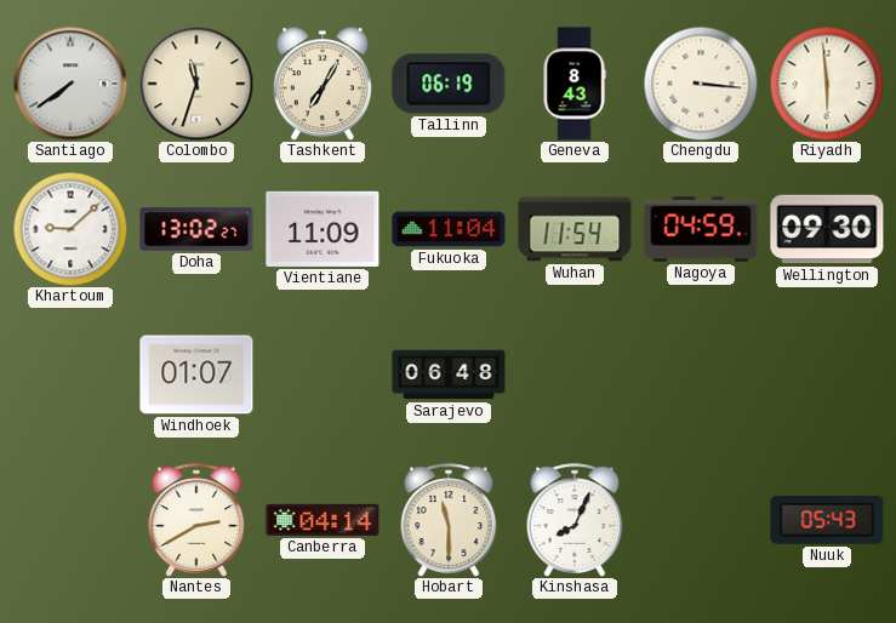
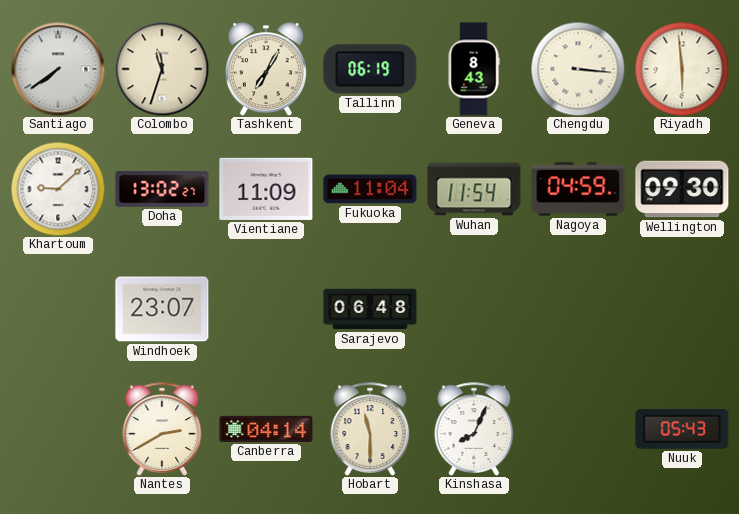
Windhoek: 01:07 -> 23:07
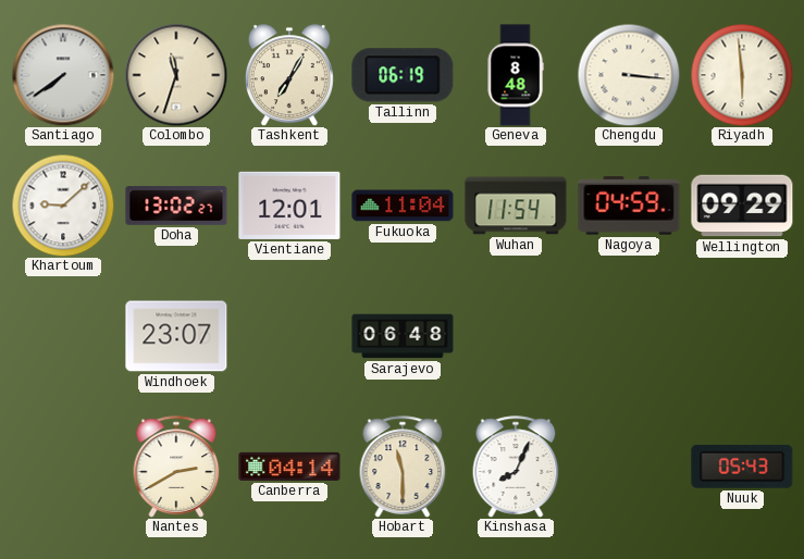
Geneva: 8:43 -> 8:48
Vientiane: 11:09 -> 12:01
Wellington: 09:30 -> 09:29
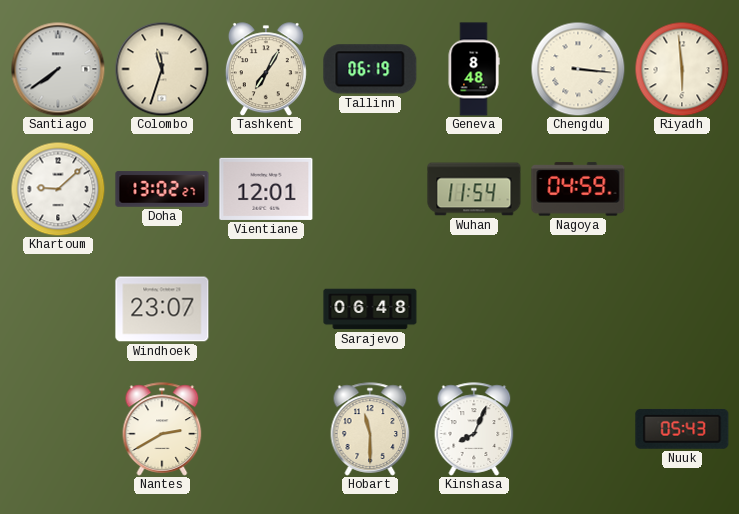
Fukuoka: 11:04 -> none
Wellington: 09:29 -> none
Canberra: 04:14 -> none
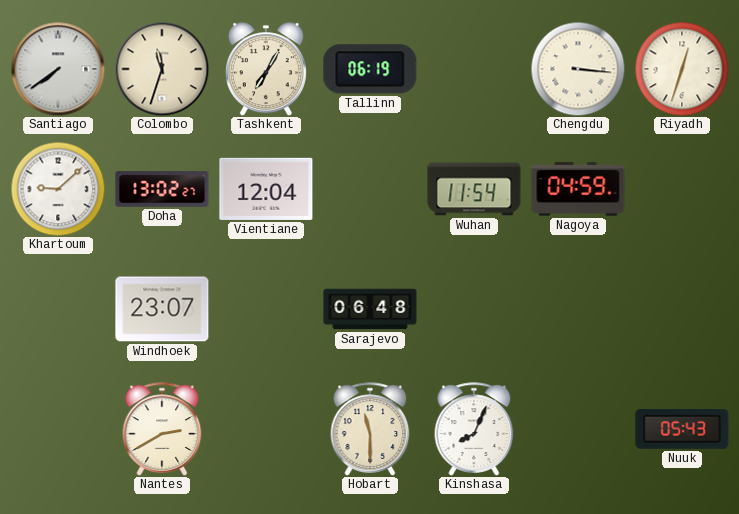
Geneva: 8:48 -> none
Riyadh: 5:59 -> 12:33
Vientiane: 12:01 -> 12:04
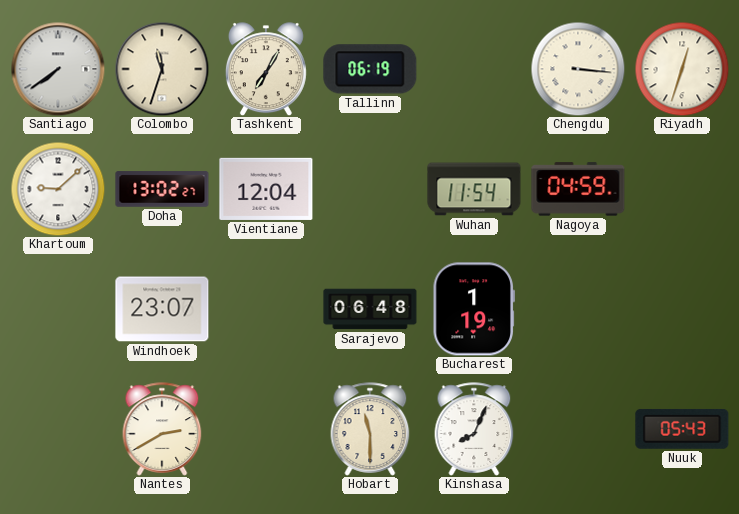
Bucharest: none -> 1:19
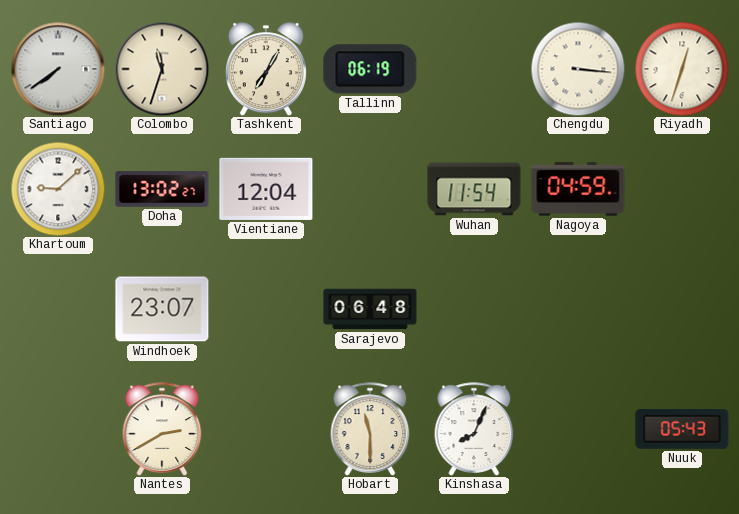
Bucharest: 1:19 -> none
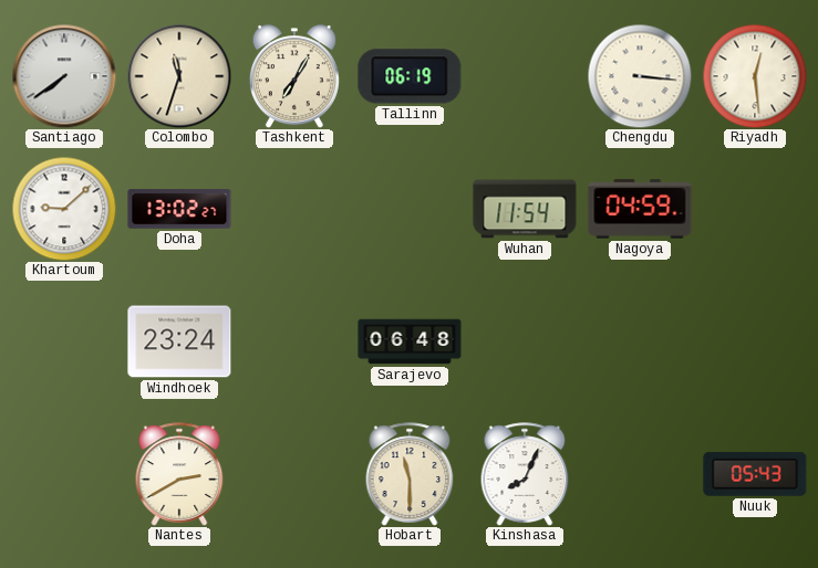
Riyadh: 12:33 -> 12:29
Vientiane: 12:04 -> none
Windhoek: 23:07 -> 23:24
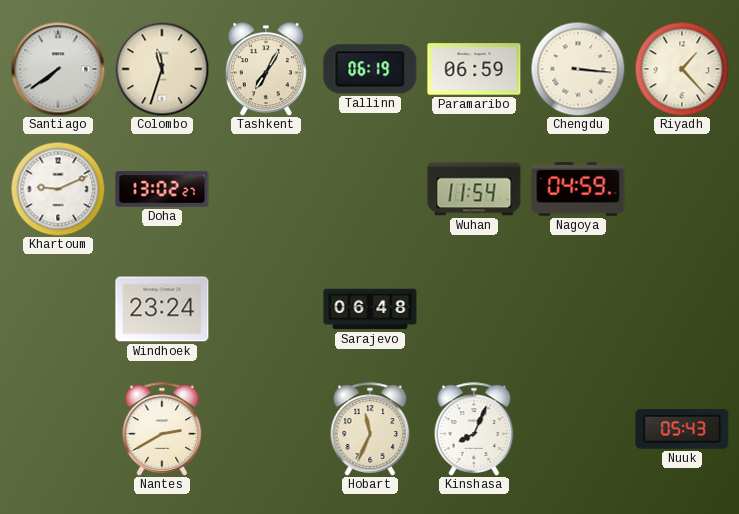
Paramaribo: none -> 06:59
Riyadh: 12:29 -> 1:23
Khartoum: 9:08 -> 9:11
Hobart: 11:30 -> 11:34
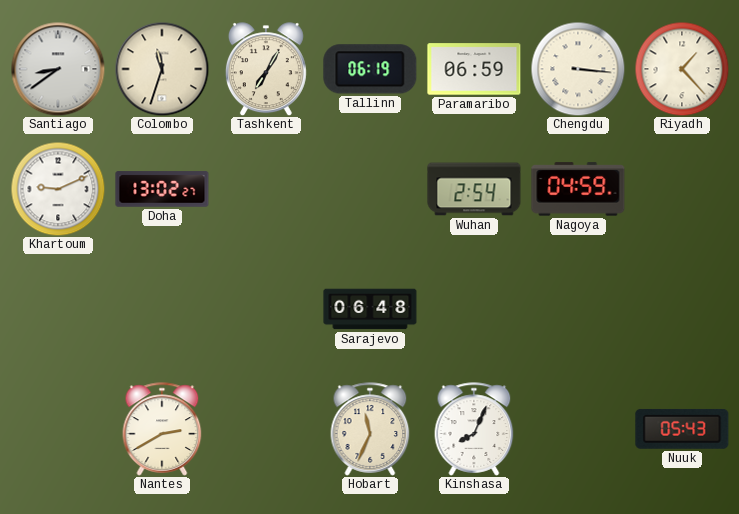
Santiago: 7:39 -> 8:39
Wuhan: 11:54 -> 2:54
Windhoek: 23:24 -> none
